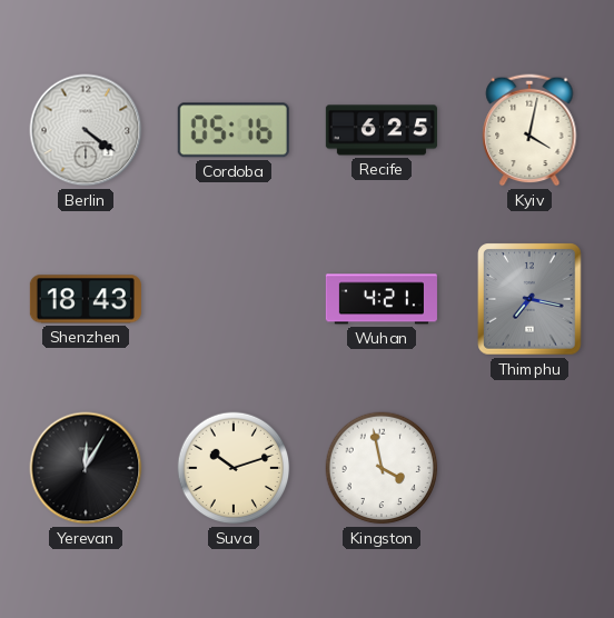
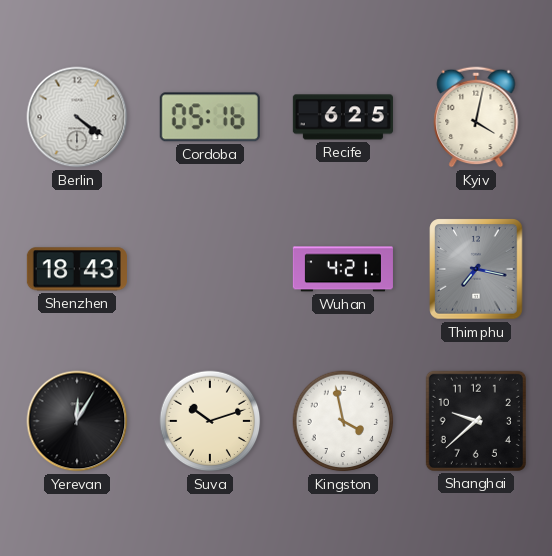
Shanghai: none -> 9:38
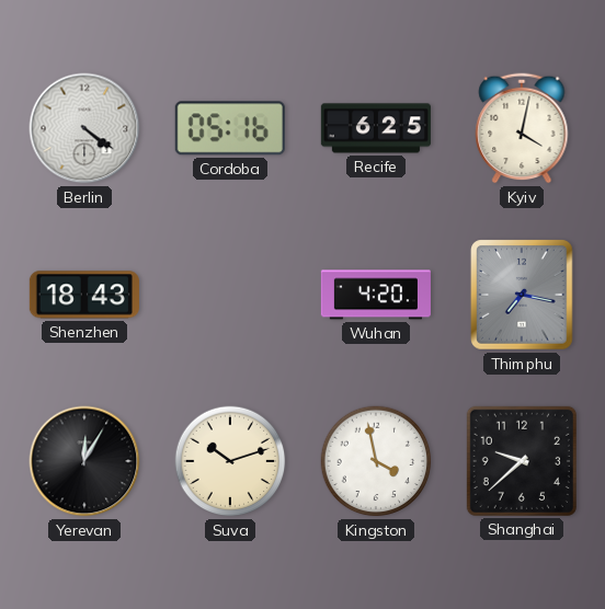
Wuhan: 4:21 -> 4:20
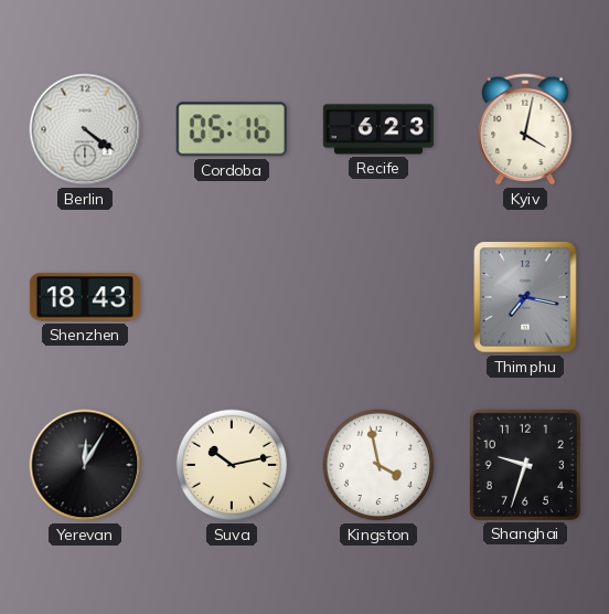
Recife: 6:25 -> 6:23
Wuhan: 4:20 -> none
Suva: 10:12 -> 10:13
Shanghai: 9:38 -> 9:33
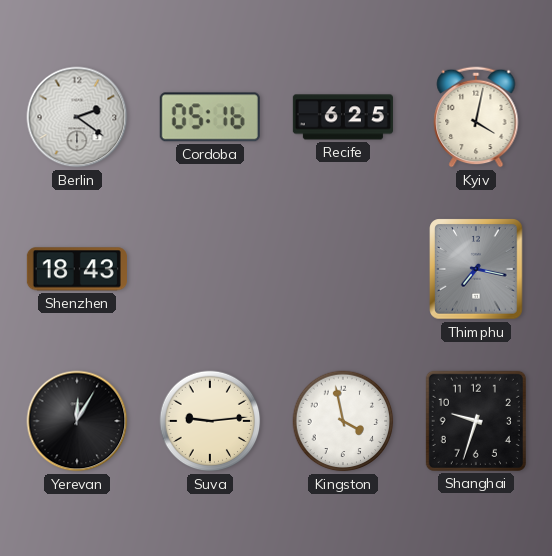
Berlin: 4:21 -> 2:21
Recife: 6:23 -> 6:25
Suva: 10:13 -> 9:14
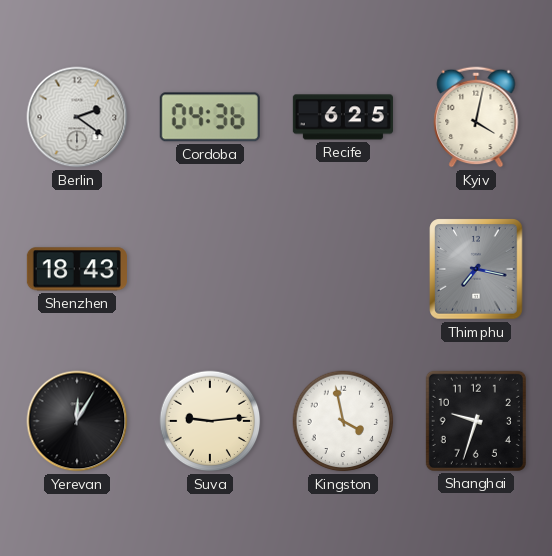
Cordoba: 05:16 -> 04:36
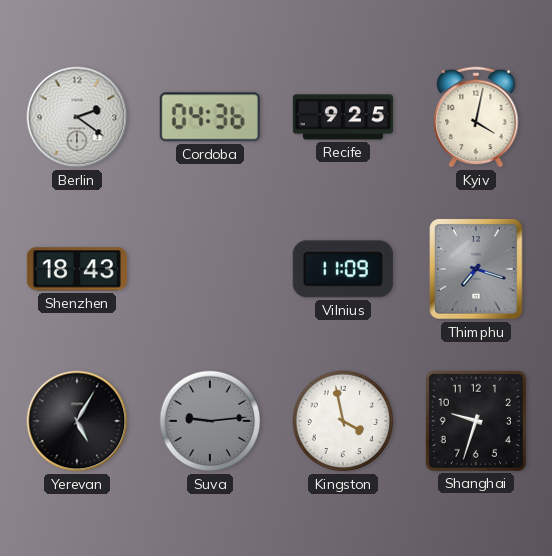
Recife: 6:25 -> 9:25
Vilnius: none -> 11:09
Thimphu: 7:17 -> 7:18
Yerevan: 12:05 -> 5:05
Suva dial: cream -> grey
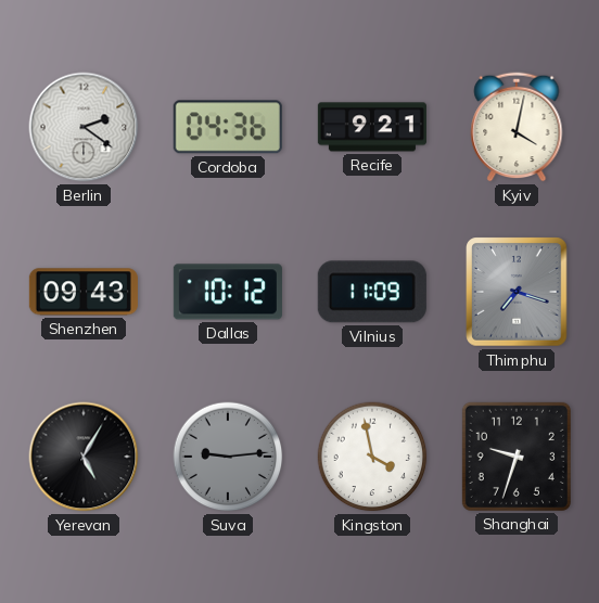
Recife: 9:25 -> 9:21
Shenzhen: 18:43 -> 09:43
Dallas: none -> 10:12
